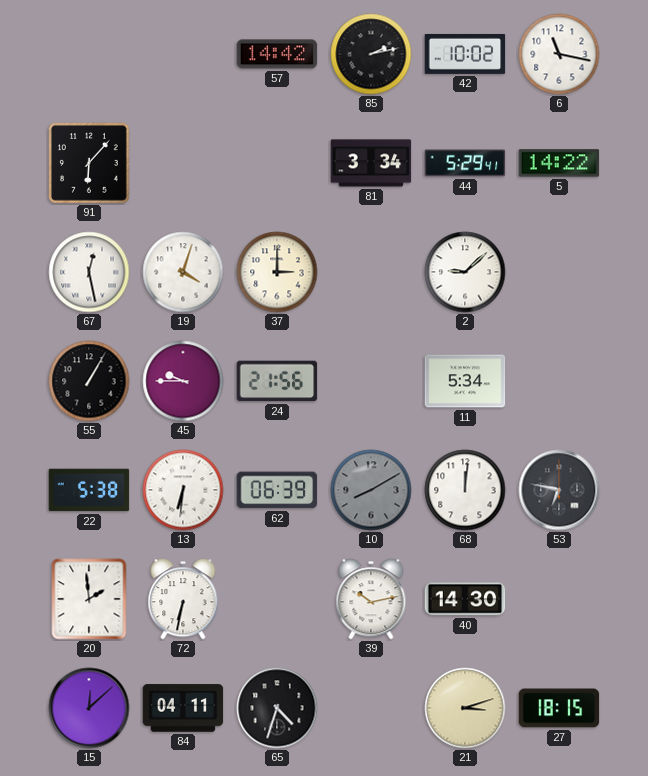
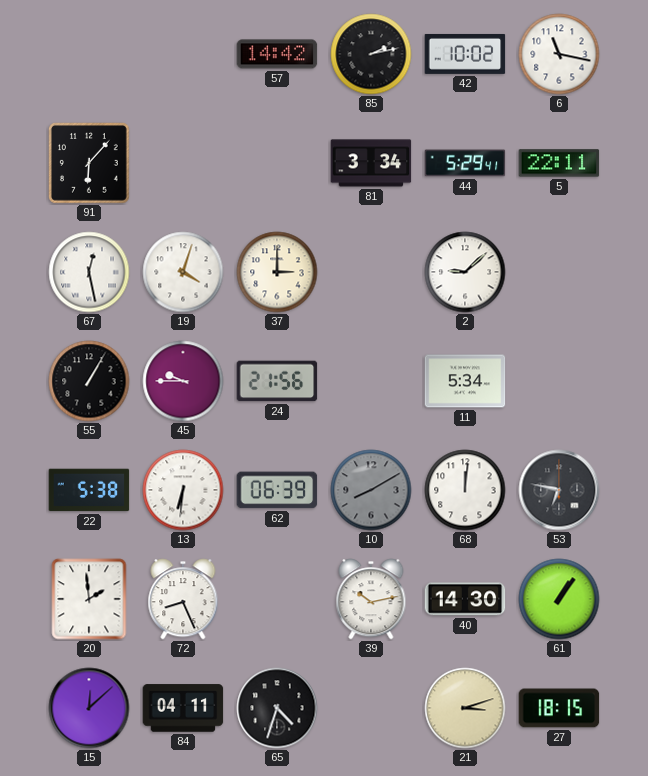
5: 14:22 -> 22:11
72: 6:32 -> 8:26
61: none -> 1:06
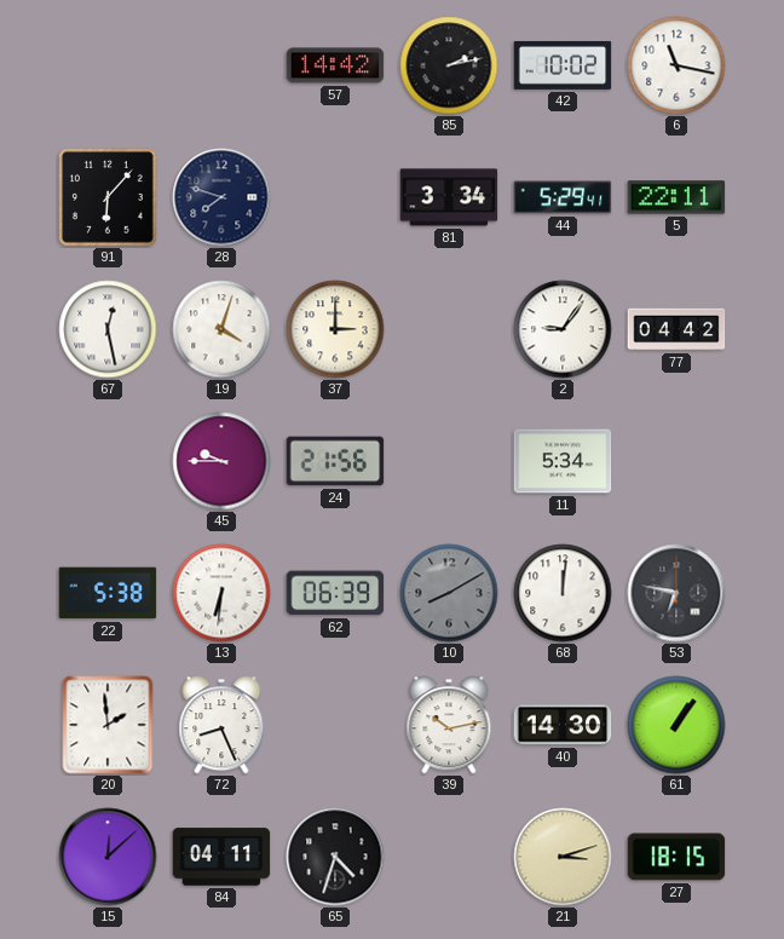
28: none -> 7:48
2: 9:08 -> 9:06
77: none -> 04:42
55: 1:05 -> none
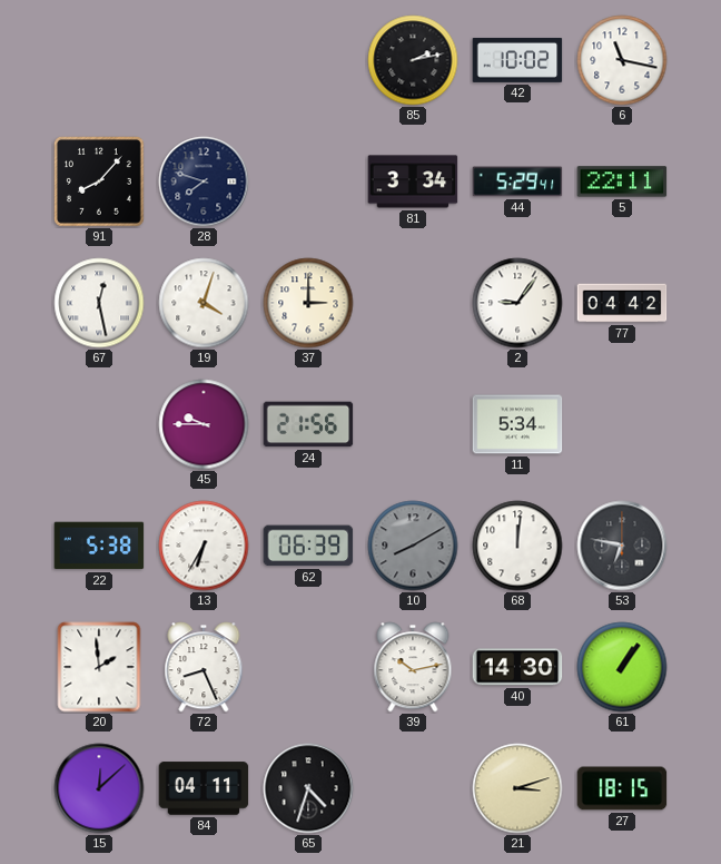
57: 14:42 -> none
91: 6:07 -> 8:07
13: 6:31 -> 6:35
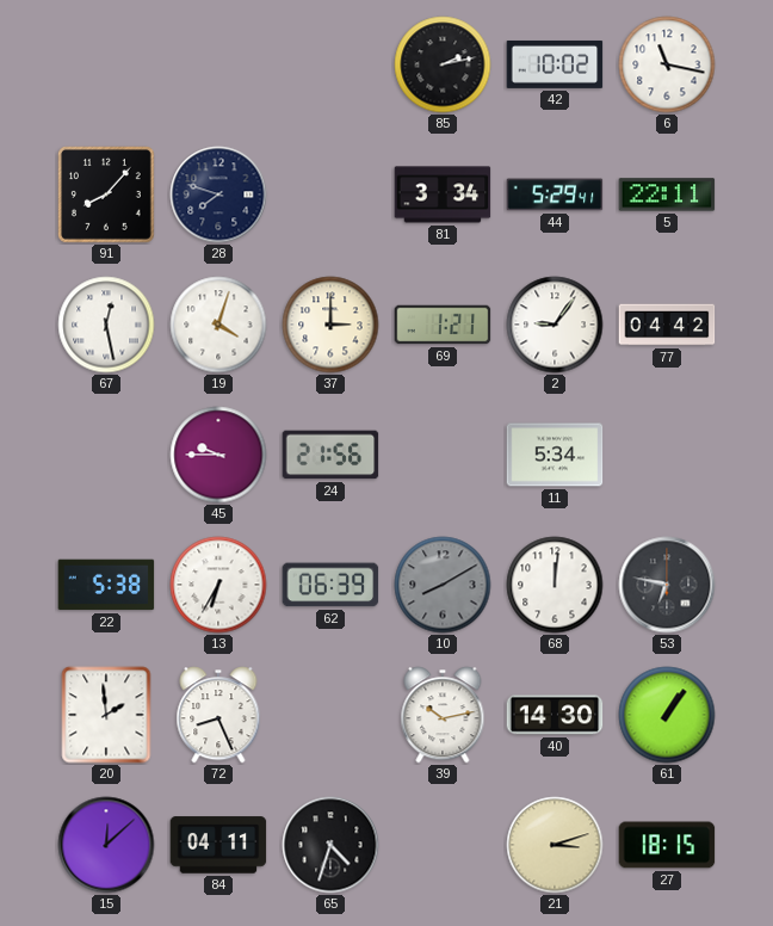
69: none -> 1:21
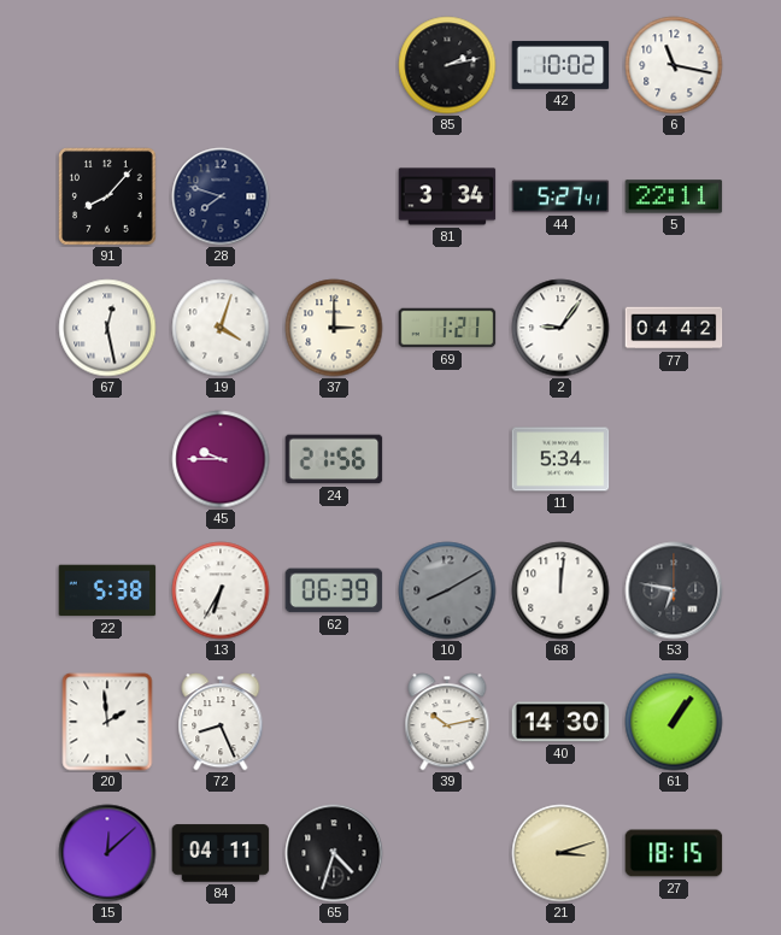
44: 5:29 -> 5:27
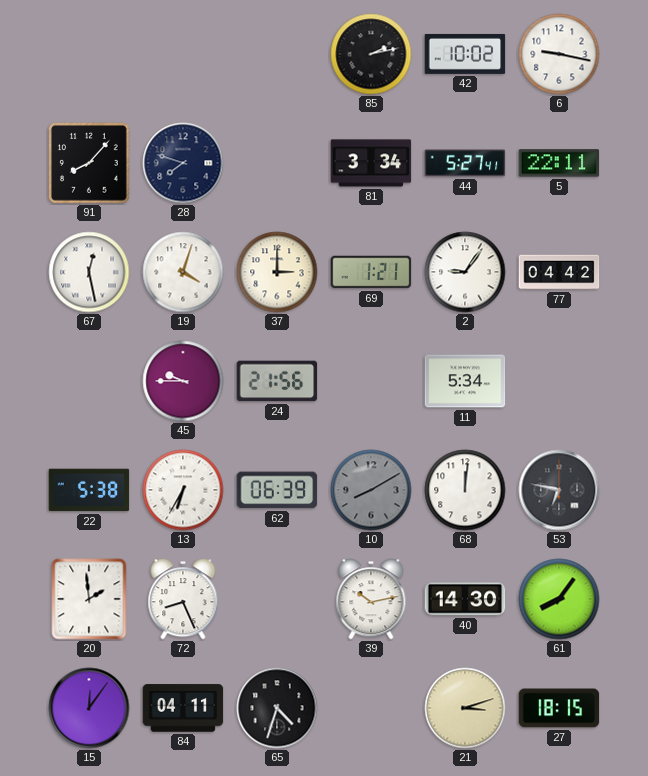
6: 11:17 -> 9:17
61: 1:06 -> 8:06
15: 12:08 -> 12:06
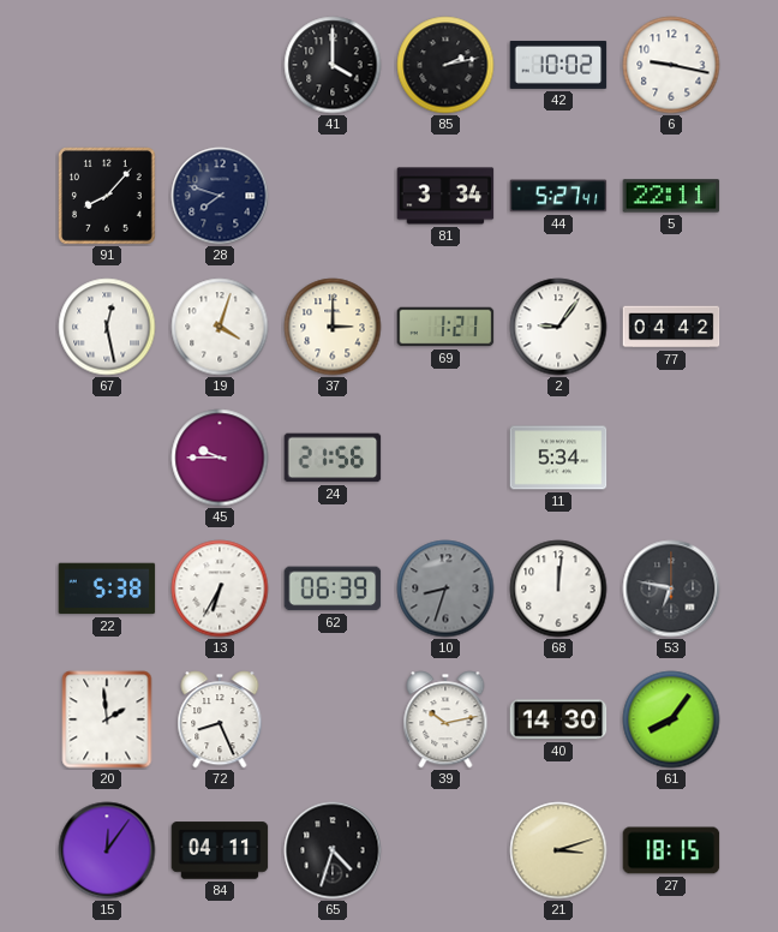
41: none -> 4:00
10: 8:10 -> 8:33
